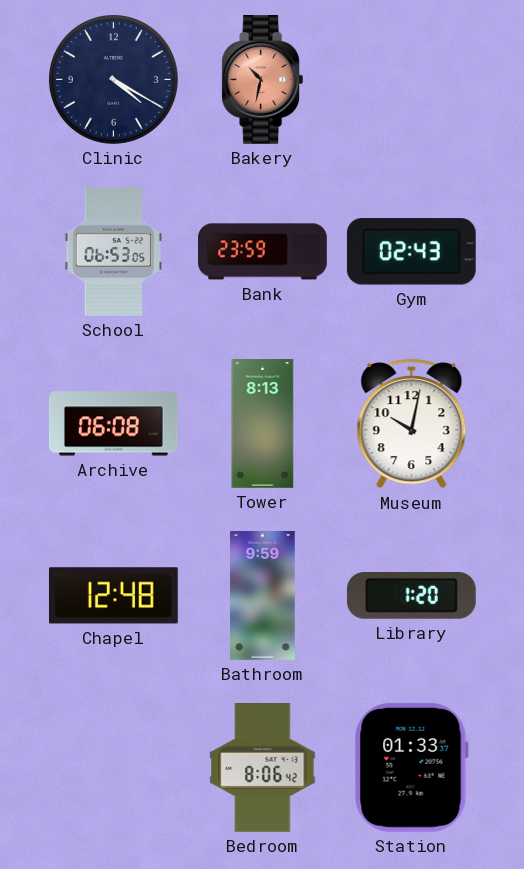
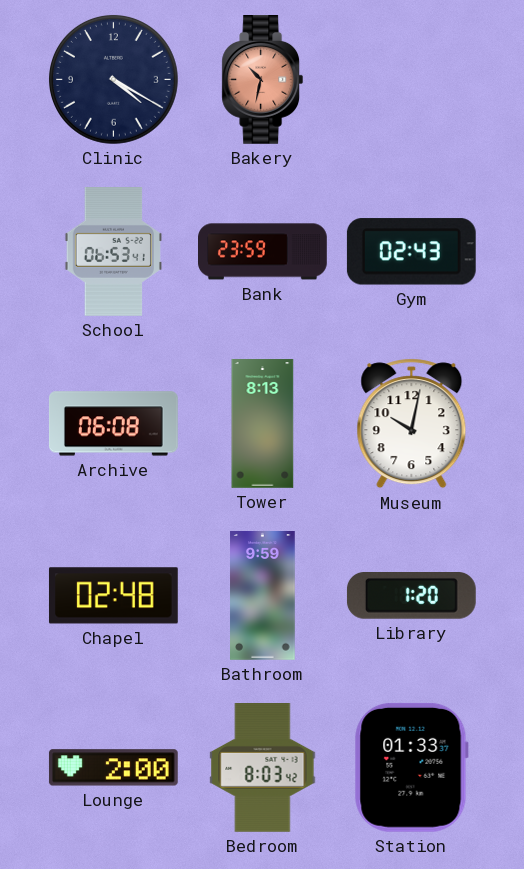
School: 06:53:05 -> 06:53:41
Chapel: 12:48 -> 02:48
Lounge: none -> 2:00
Bedroom: 8:06 -> 8:03
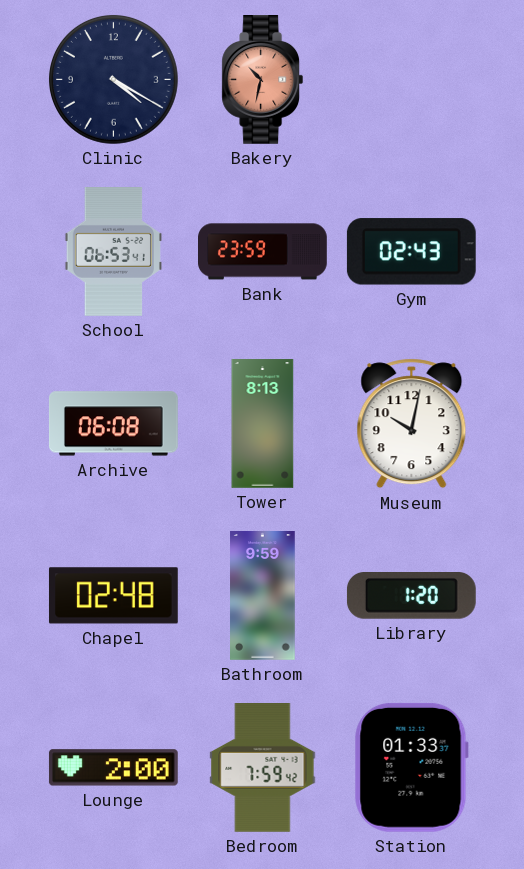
Bedroom: 8:03 -> 7:59
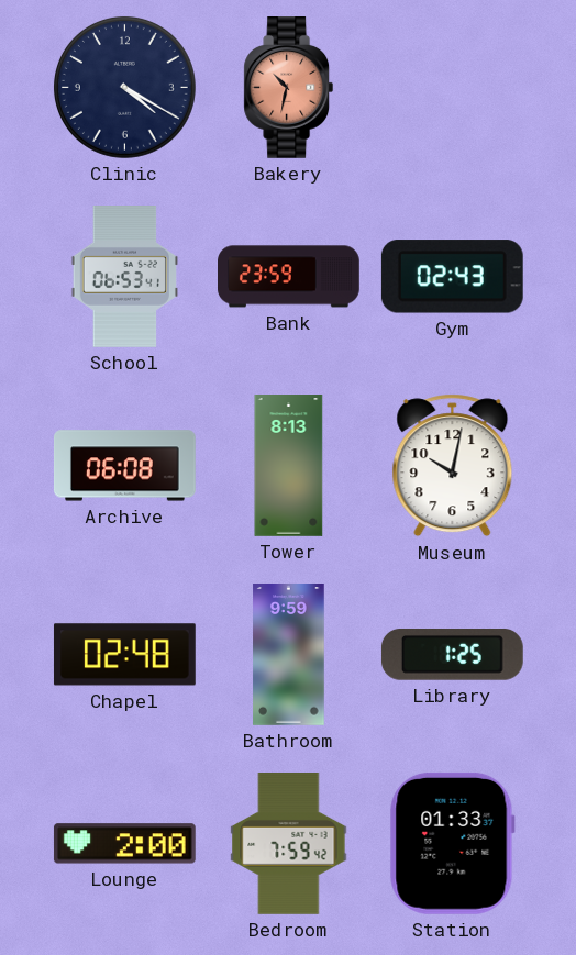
Library: 1:20 -> 1:25
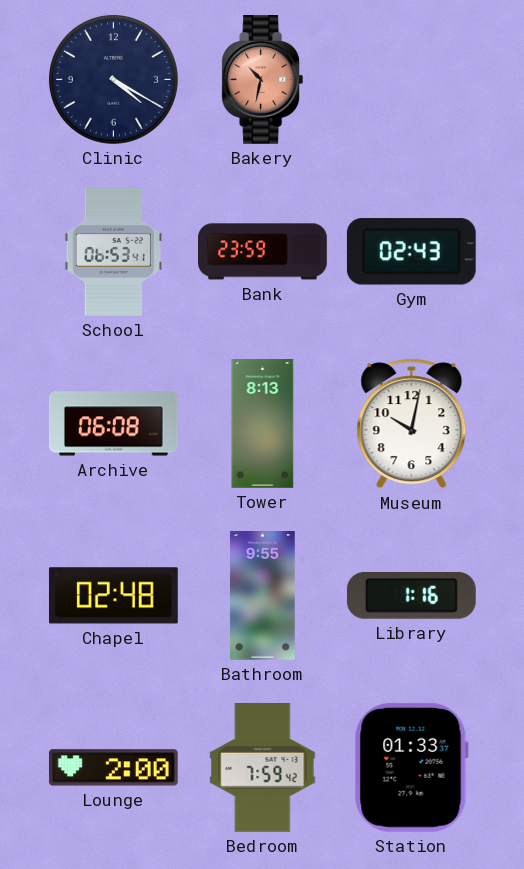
Bathroom: 9:59 -> 9:55
Library: 1:25 -> 1:16
